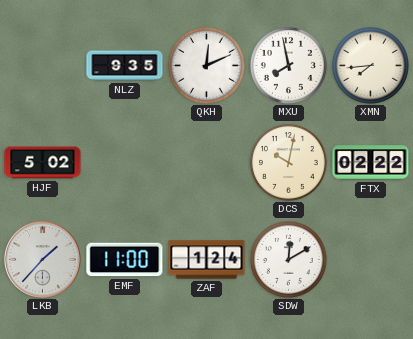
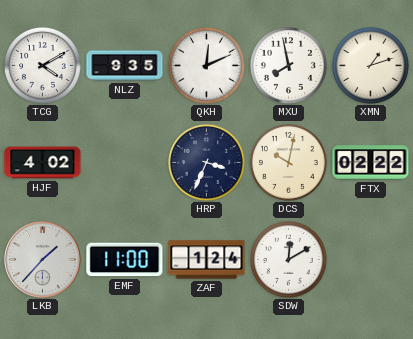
TCG: none -> 4:10
XMN: 7:44 -> 1:12
HJF: 5:02 -> 4:02
HRP: none -> 3:34
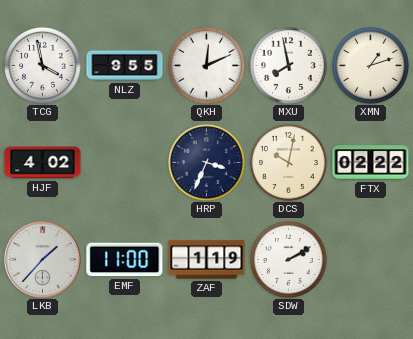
TCG: 4:10 -> 3:58
NLZ: 9:35 -> 9:55
ZAF: 1:24 -> 1:19
SDW: 12:10 -> 2:10
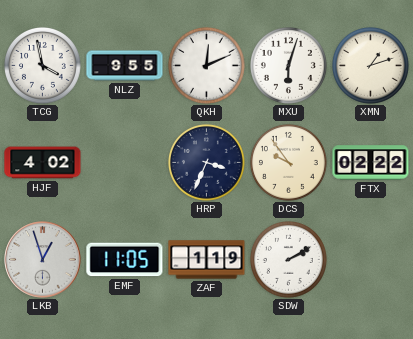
MXU: 7:58 -> 6:03
DCS: 10:02 -> 9:54
LKB: 1:37 -> 12:57
EMF: 11:00 -> 11:05
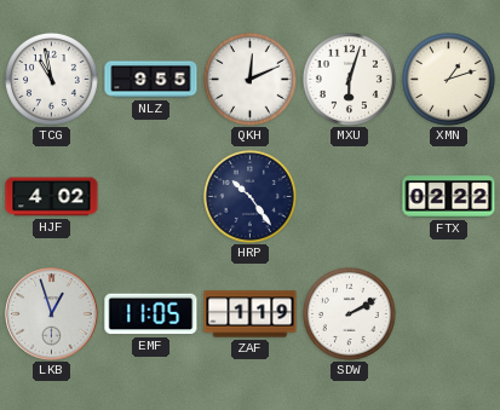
TCG: 3:58 -> 10:58
HRP: 3:34 -> 10:24
DCS: 9:54 -> none
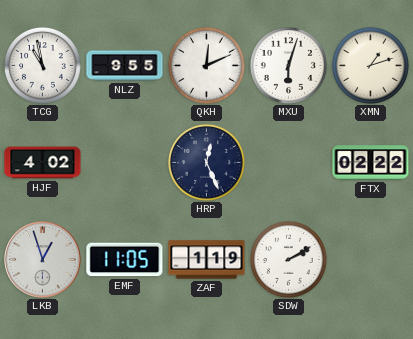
HRP: 10:24 -> 12:26
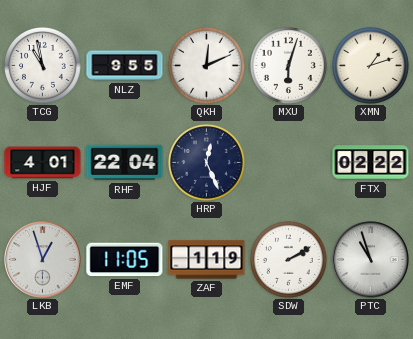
HJF: 4:02 -> 4:01
RHF: none -> 22:04
PTC: none -> 10:57
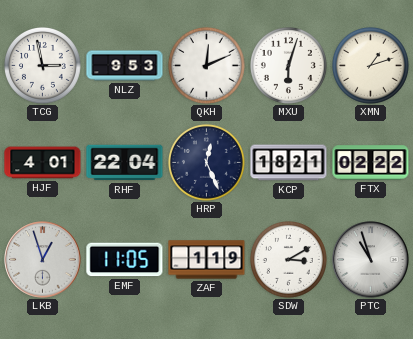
TCG: 10:58 -> 2:58
NLZ: 9:55 -> 9:53
KCP: none -> 18:21
SDW: 2:10 -> 3:10
